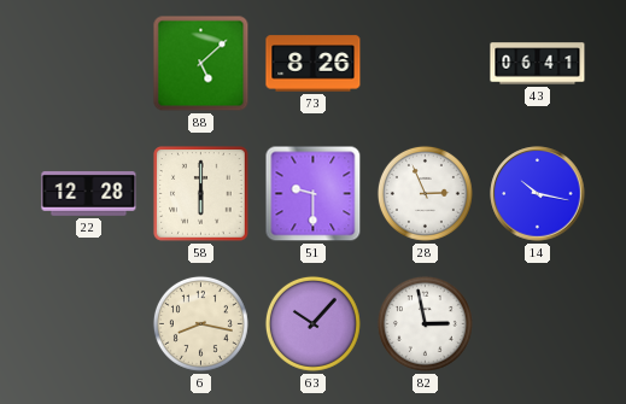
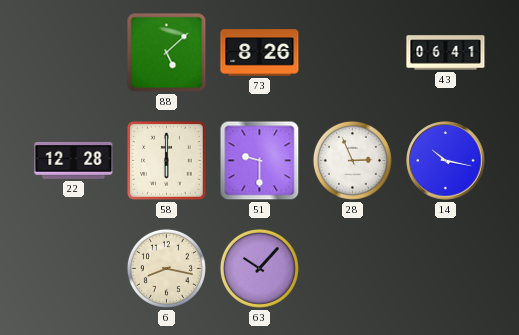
82: 2:58 -> none
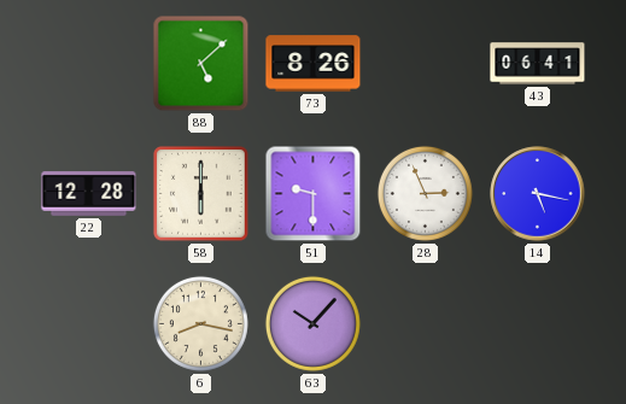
14: 10:17 -> 5:17
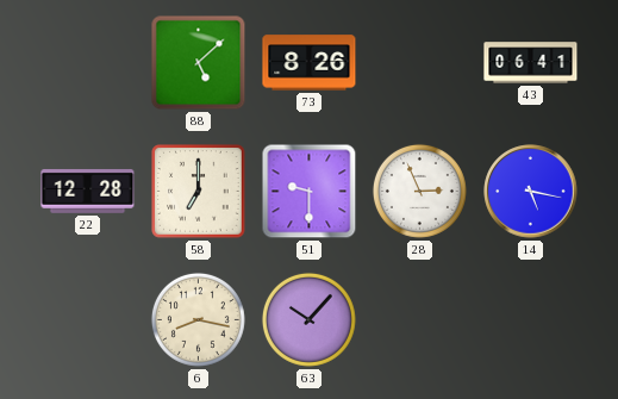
58: 6:00 -> 7:00
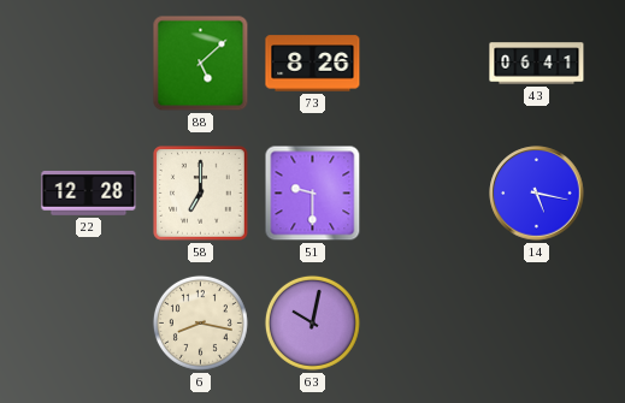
28: 2:56 -> none
63: 10:07 -> 10:02
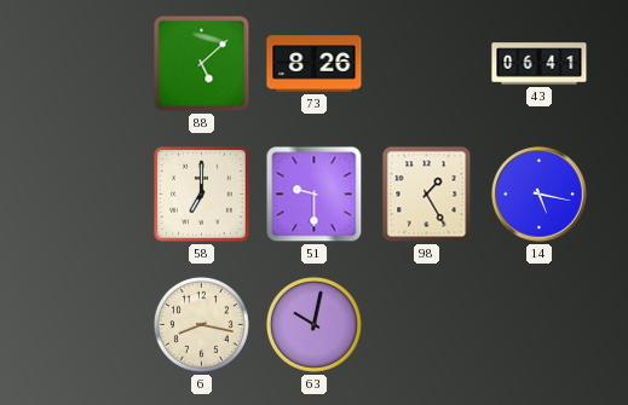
22: 12:28 -> none
98: none -> 1:25
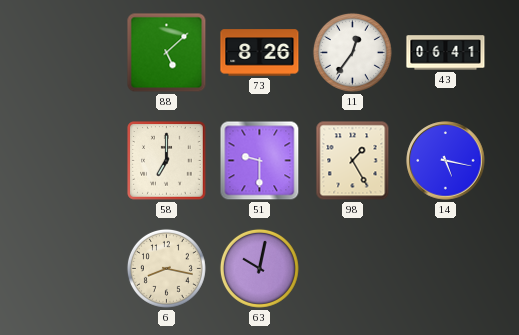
11: none -> 12:36
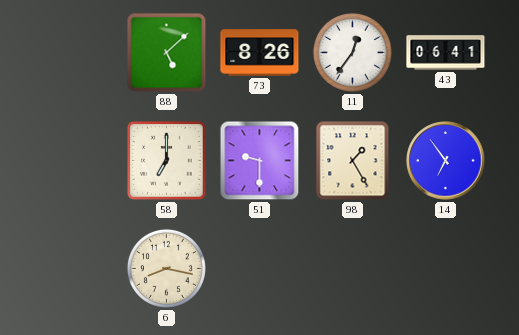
14: 5:17 -> 6:54
63: 10:02 -> none
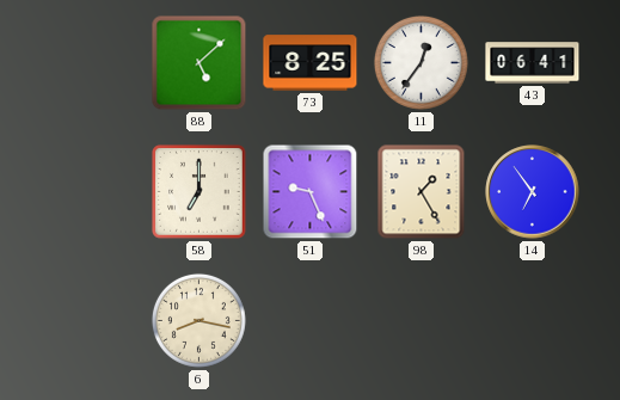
73: 8:26 -> 8:25
51: 9:30 -> 9:26
